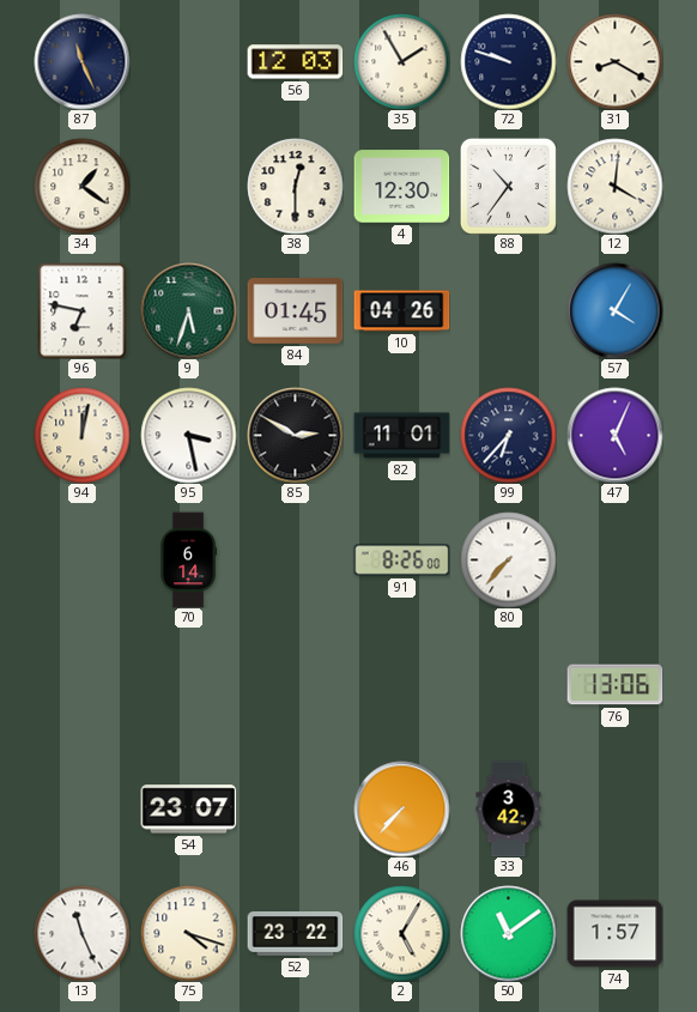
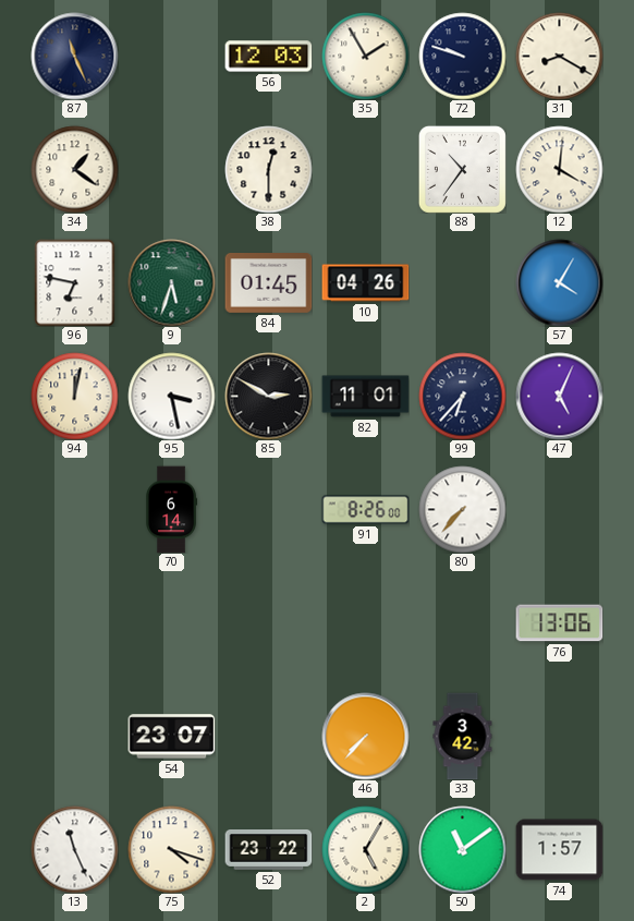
4: 12:30 -> none
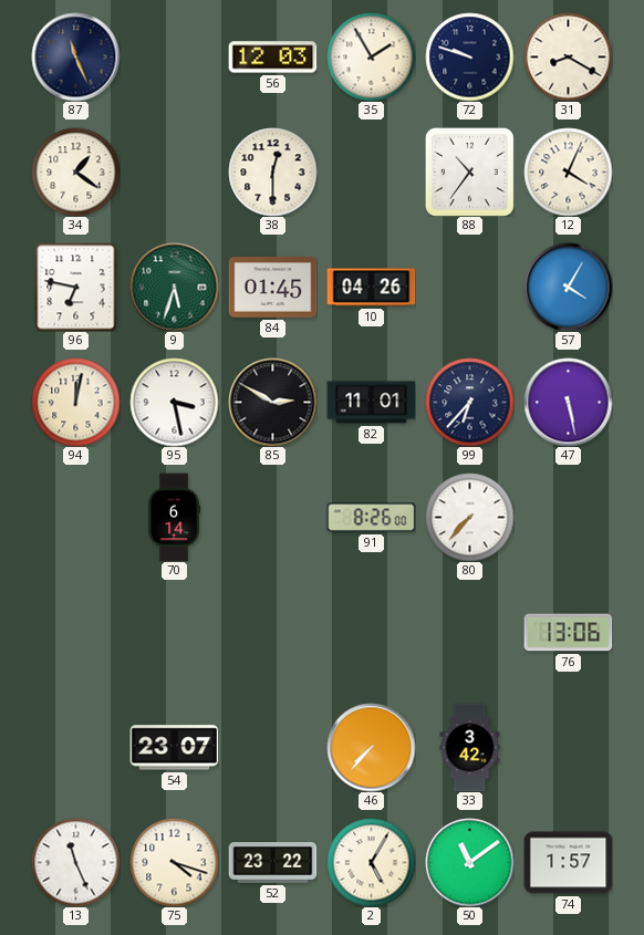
12: 4:01 -> 4:04
47: 5:04 -> 5:28
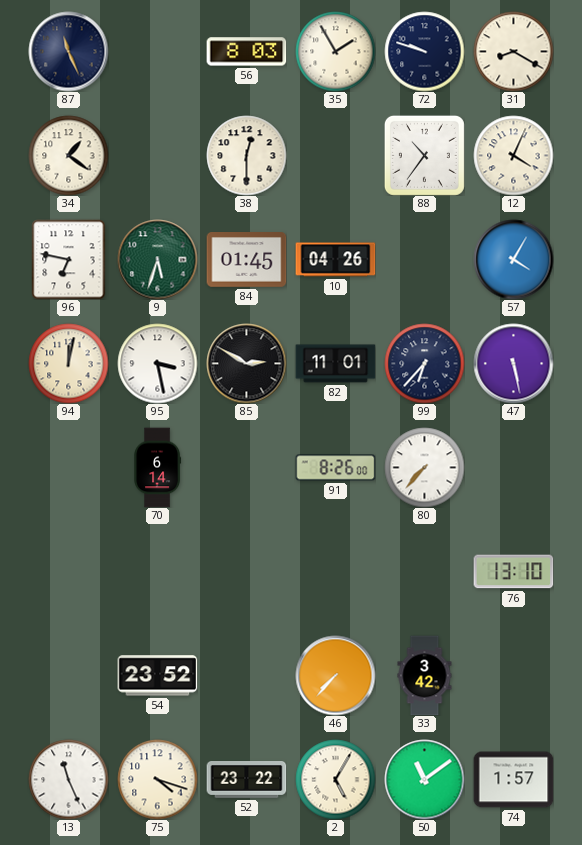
56: 12:03 -> 8:03
76: 13:06 -> 13:10
54: 23:07 -> 23:52
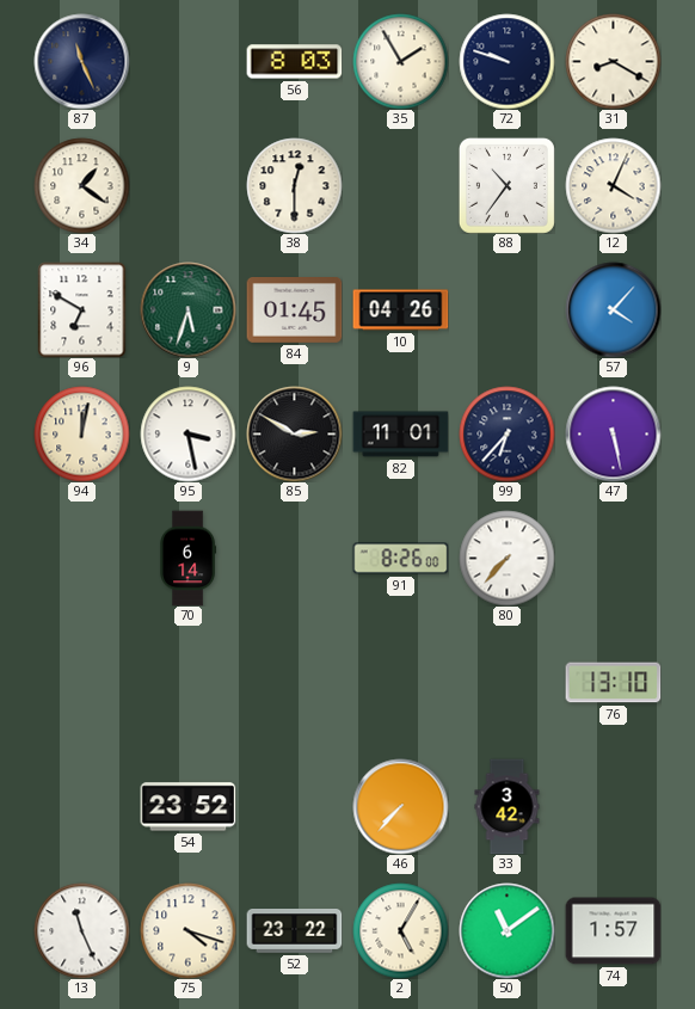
96: 6:47 -> 6:50
57: 4:05 -> 4:07
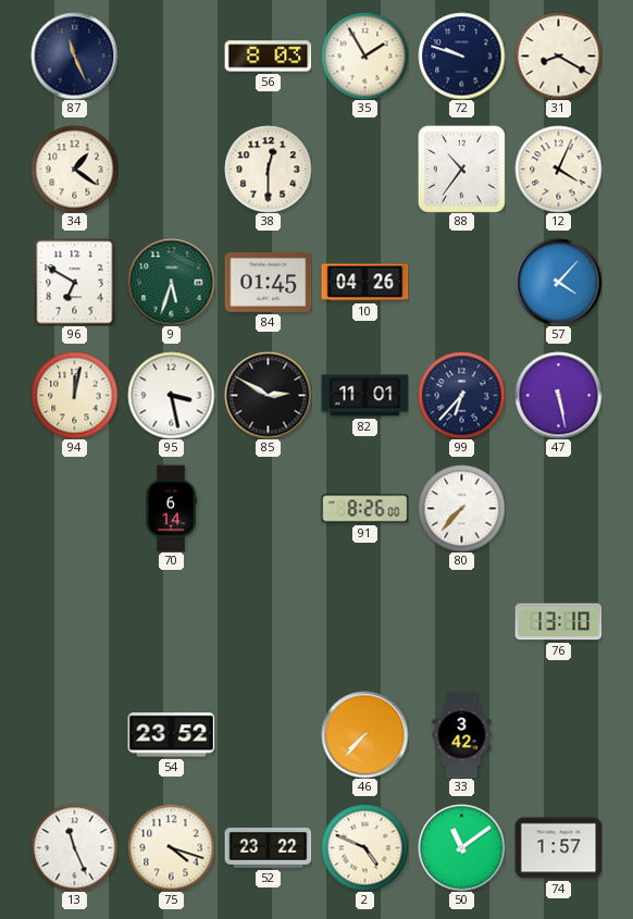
2: 5:05 -> 4:49
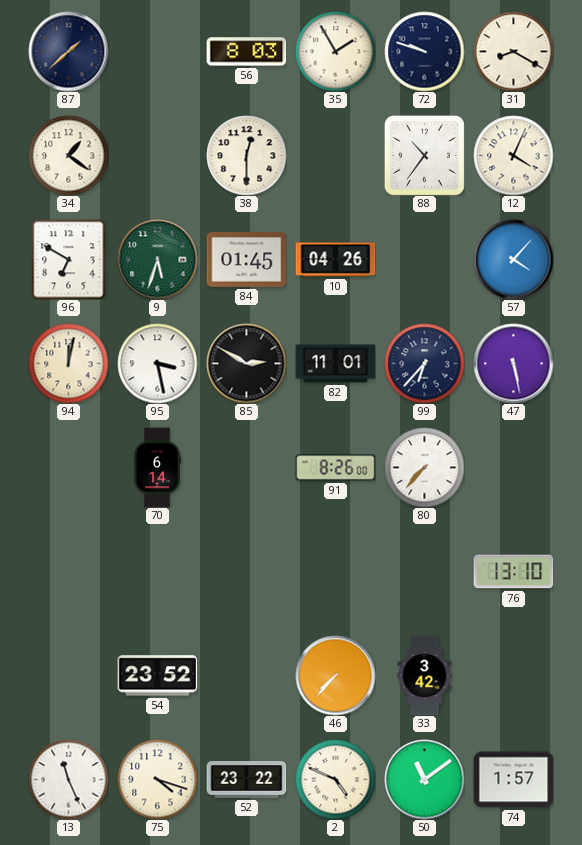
87: 11:26 -> 1:38
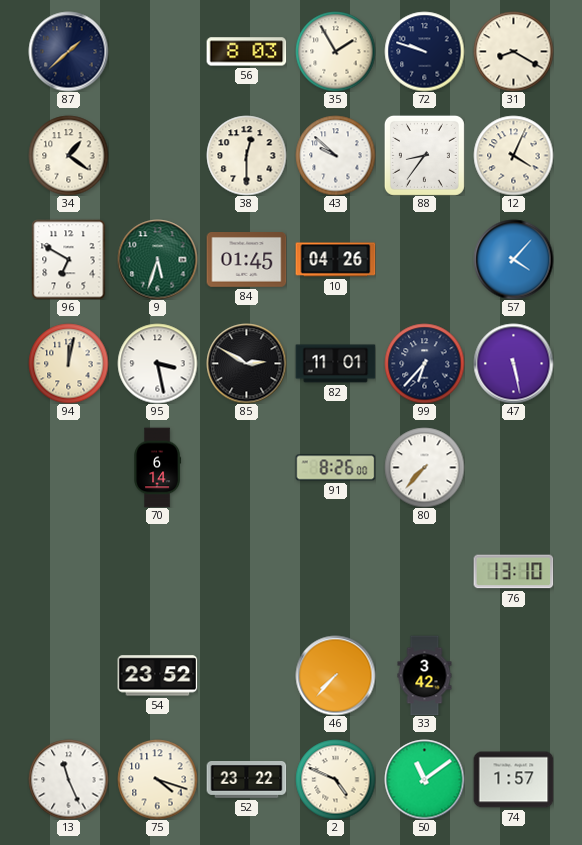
43: none -> 9:52
88: 10:36 -> 8:36
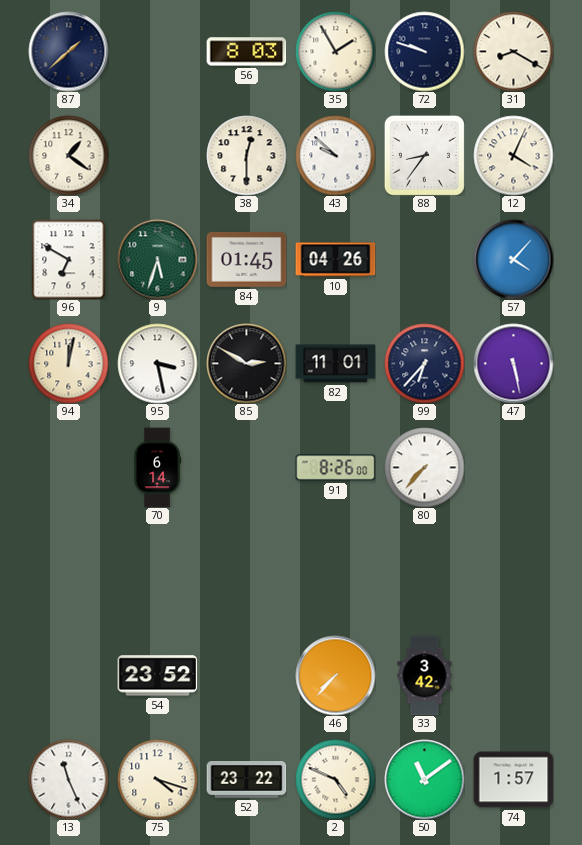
76: 13:10 -> none
